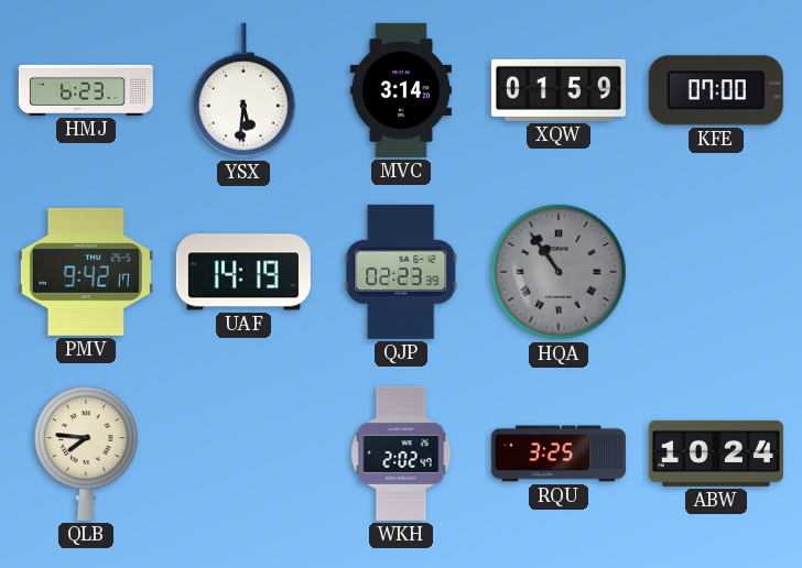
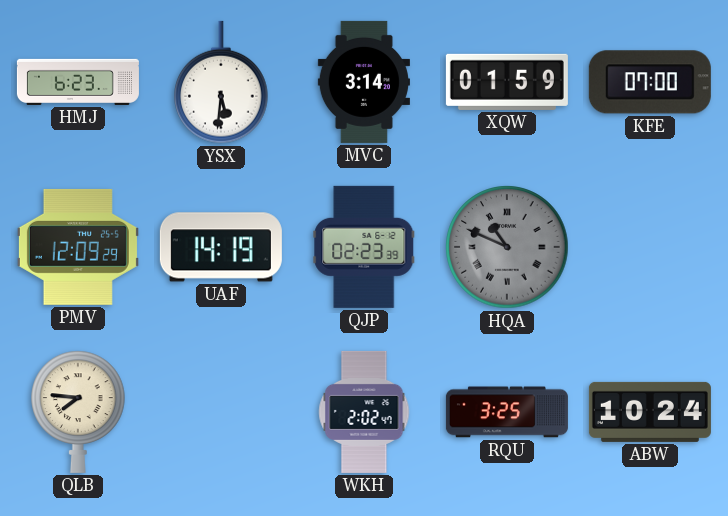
PMV: 9:42 -> 12:09
HQA: 10:54 -> 10:49
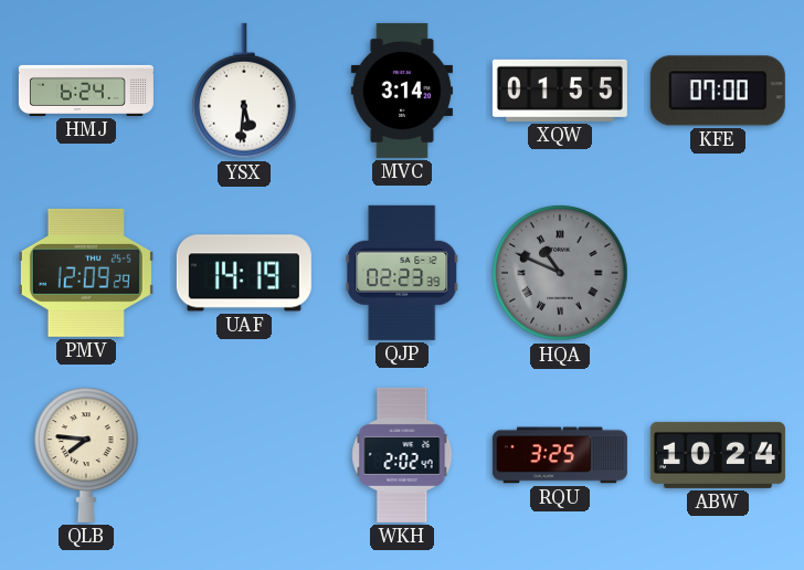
HMJ: 6:23 -> 6:24
XQW: 01:59 -> 01:55
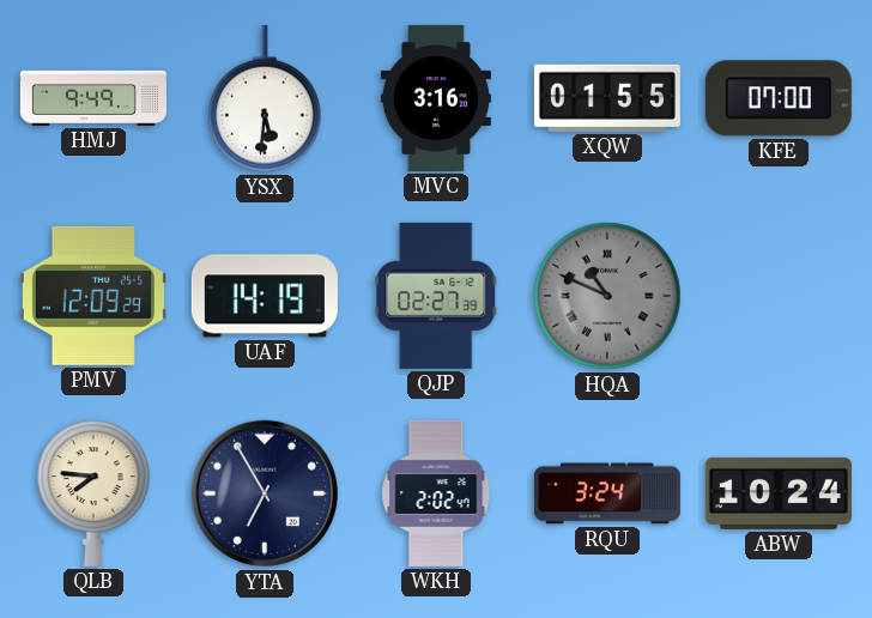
HMJ: 6:24 -> 9:49
MVC: 3:14 -> 3:16
QJP: 02:23 -> 02:27
YTA: none -> 6:55
RQU: 3:25 -> 3:24
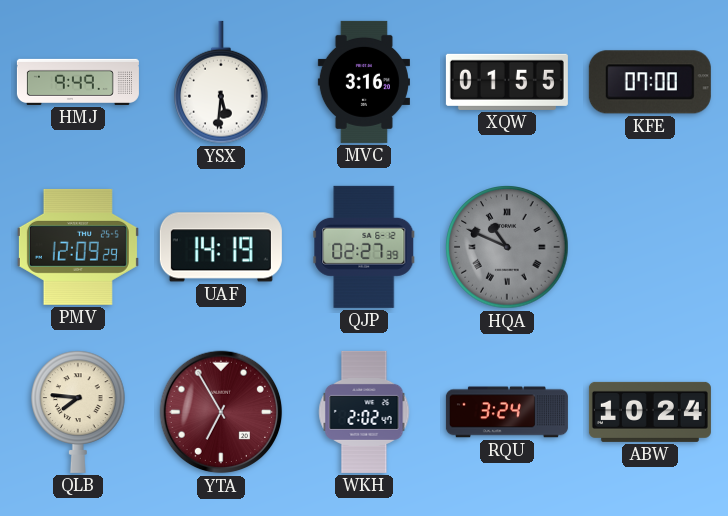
YTA dial: navy -> burgundy
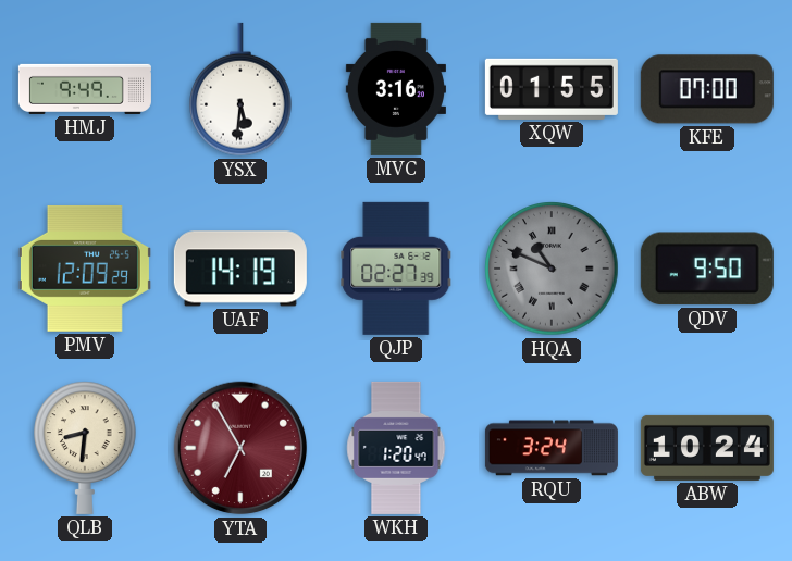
QDV: none -> 9:50
QLB: 7:46 -> 8:31
WKH: 2:02 -> 1:20
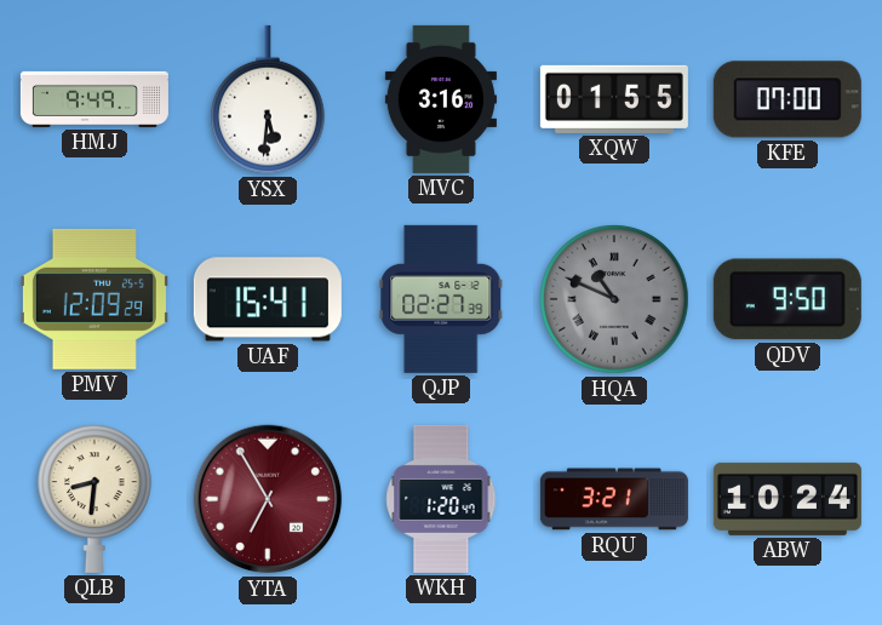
UAF: 14:19 -> 15:41
RQU: 3:24 -> 3:21
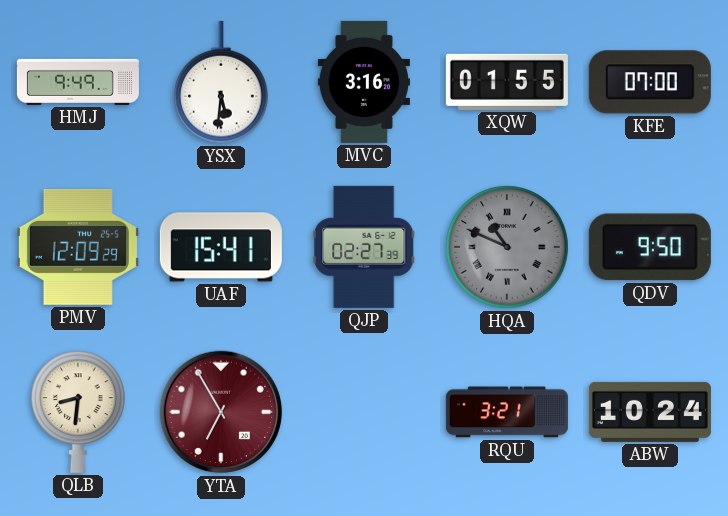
WKH: 1:20 -> none
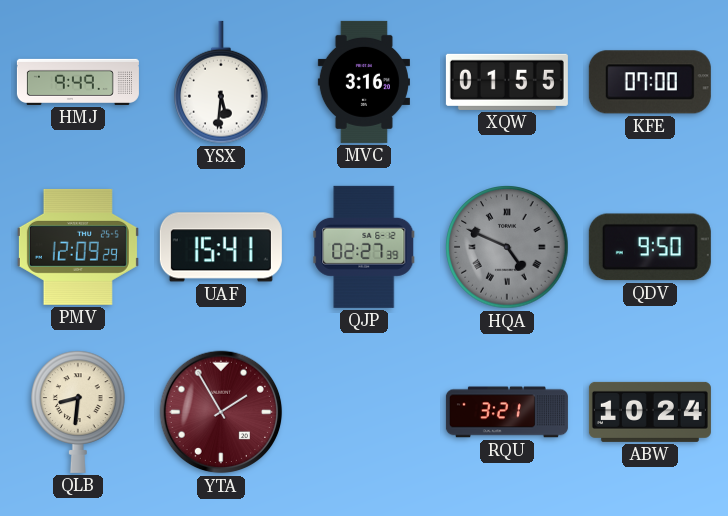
HQA: 10:49 -> 4:49
YTA: 6:55 -> 1:55
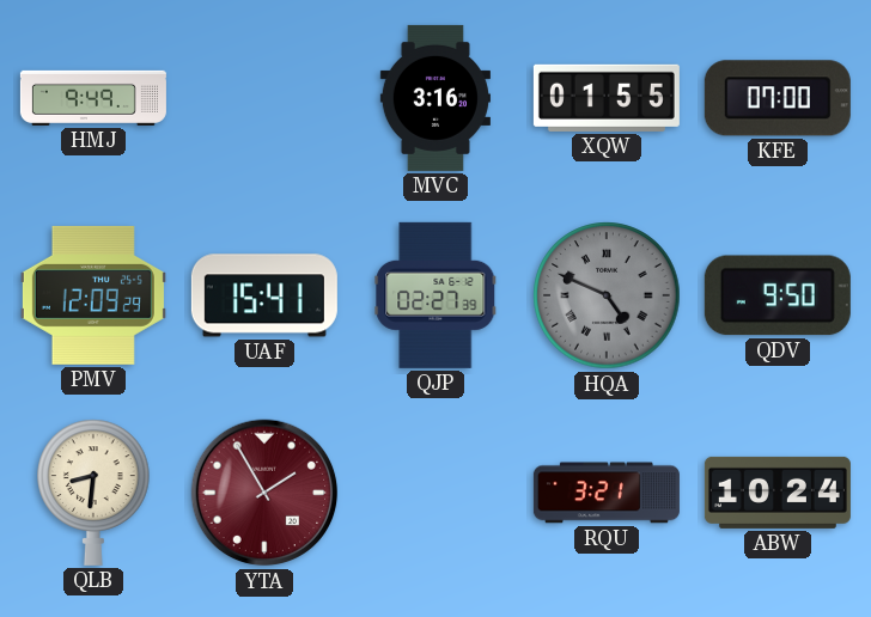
YSX: 5:31 -> none
